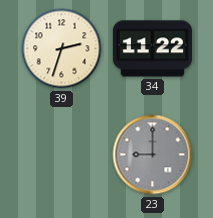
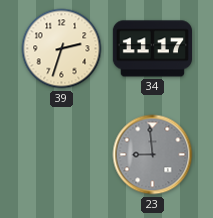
34: 11:22 -> 11:17
23: 9:00 -> 8:59
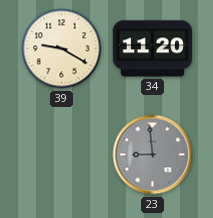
39: 2:33 -> 9:20
34: 11:17 -> 11:20
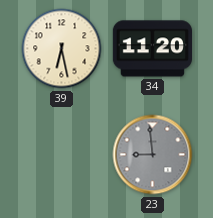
39: 9:20 -> 6:28
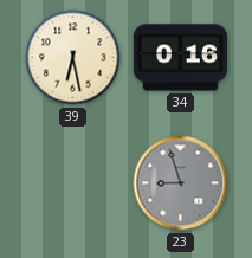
34: 11:20 -> 0:16
23: 8:59 -> 8:57
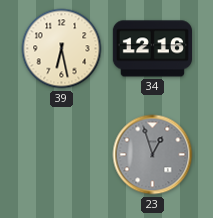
34: 0:16 -> 12:16
23: 8:57 -> 12:57
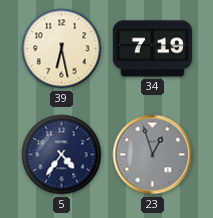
34: 12:16 -> 7:19
5: none -> 4:36
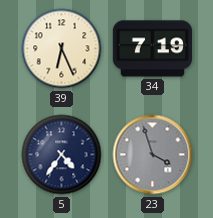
39: 6:28 -> 6:26
23: 12:57 -> 3:57
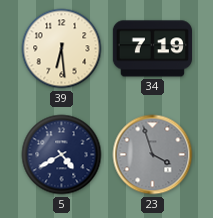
39: 6:26 -> 6:29
5: 4:36 -> 4:40
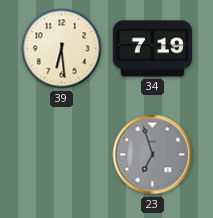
5: 4:40 -> none
23: 3:57 -> 6:57
